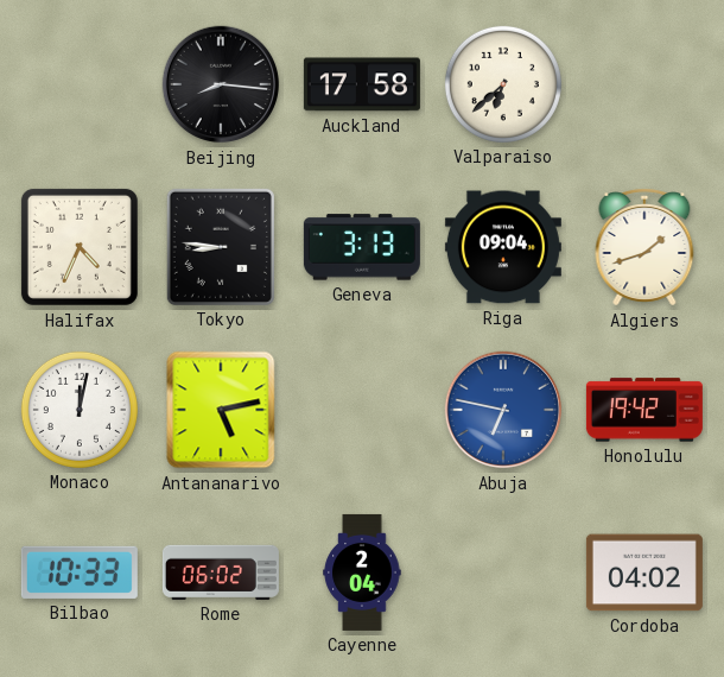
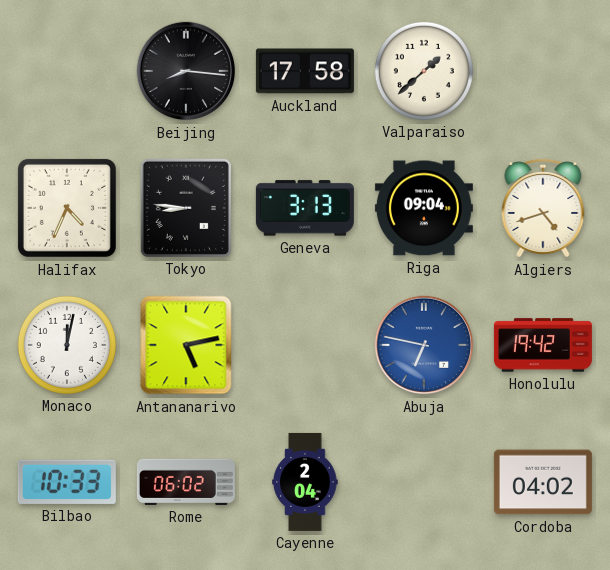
Valparaiso: 6:38 -> 1:38
Algiers: 1:42 -> 4:42
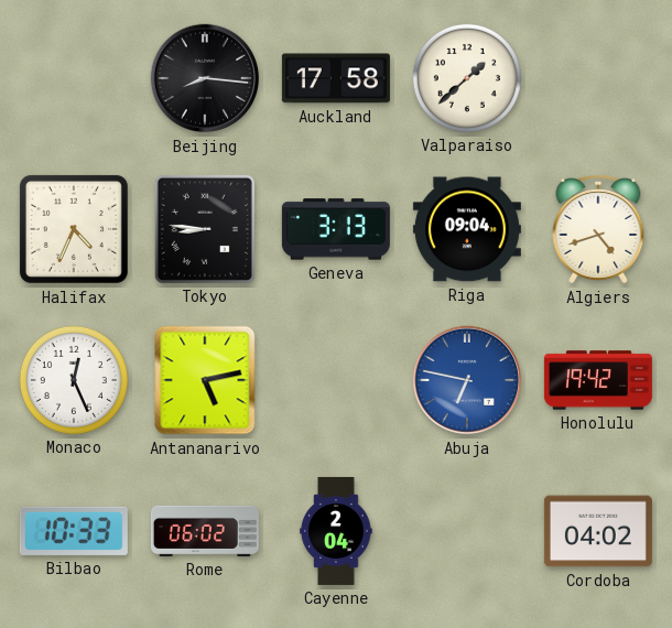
Monaco: 12:02 -> 12:26
